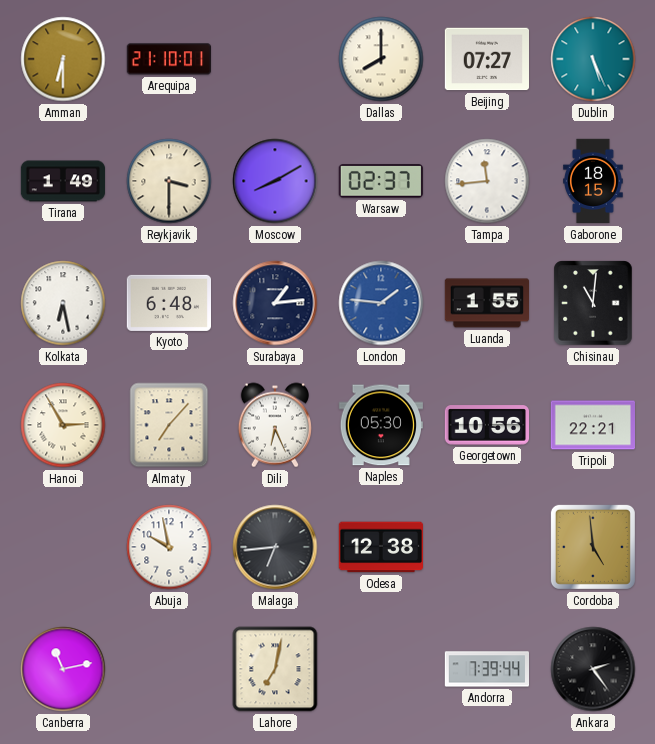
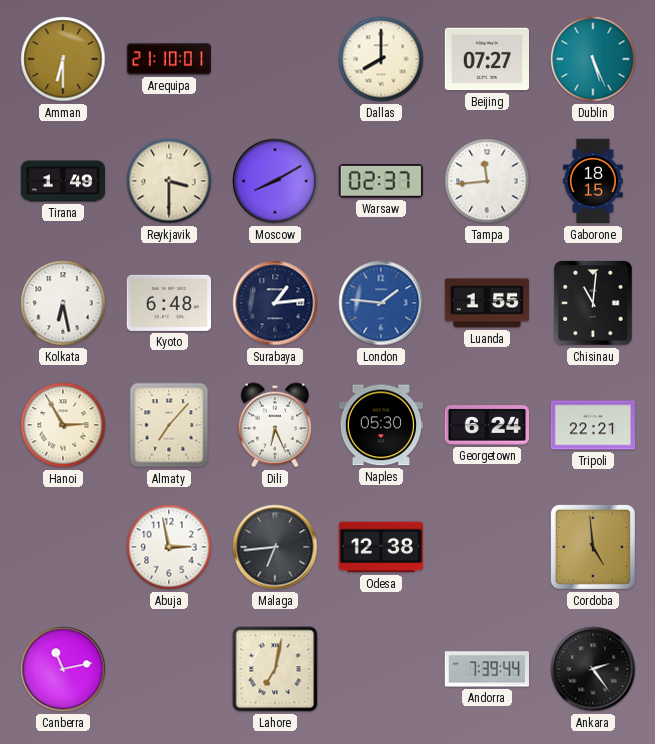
Georgetown: 10:56 -> 6:24
Abuja: 9:58 -> 2:58
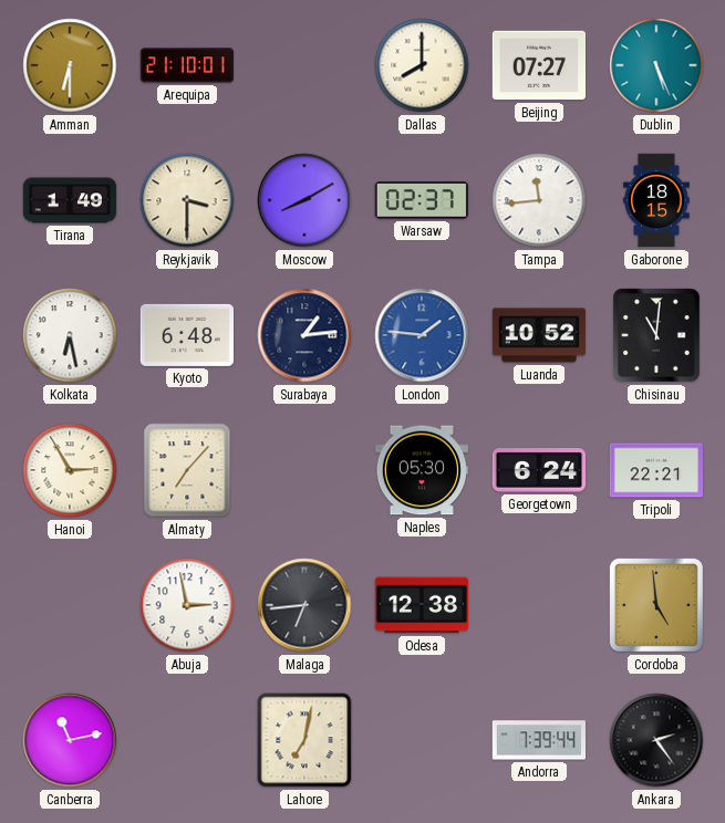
Luanda: 1:55 -> 10:52
Dili: 6:26 -> none
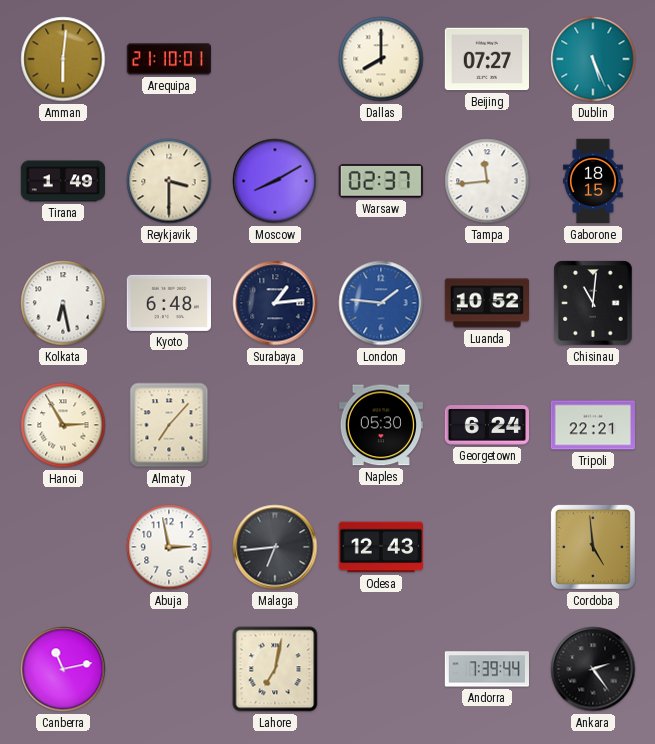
Amman: 6:30 -> 6:01
Odesa: 12:38 -> 12:43
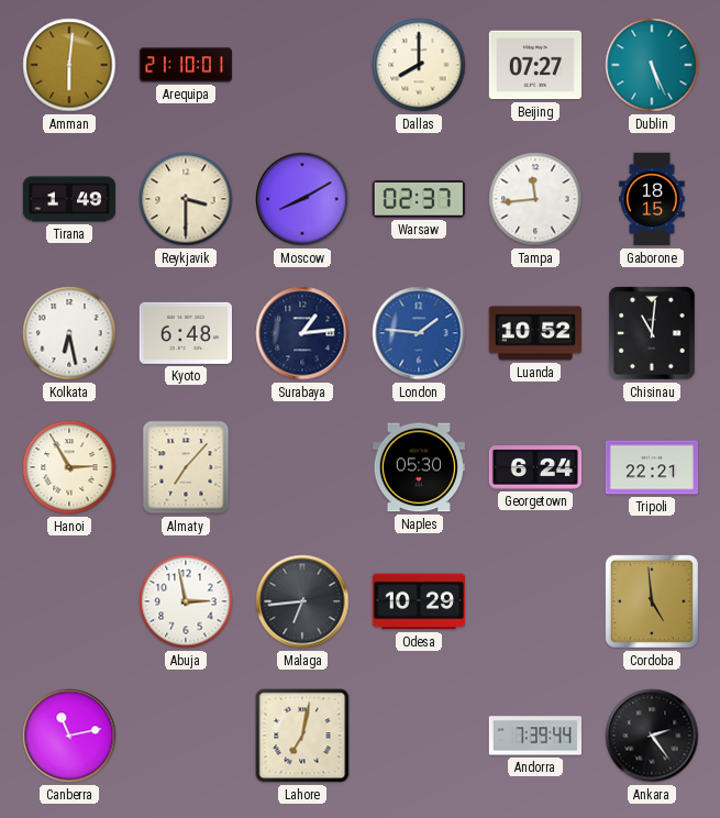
Odesa: 12:43 -> 10:29
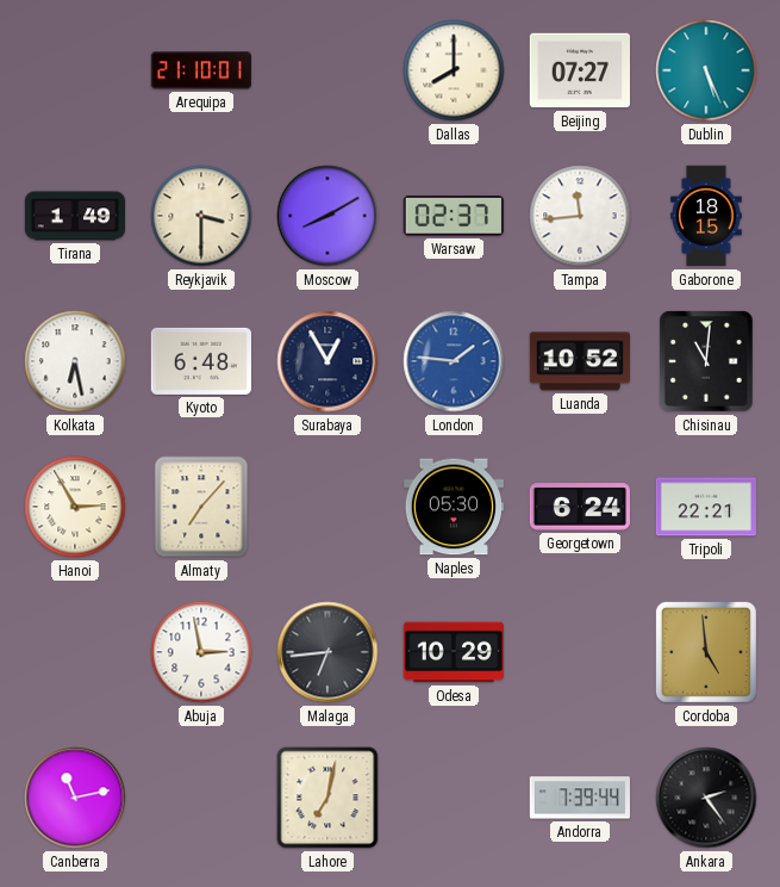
Amman: 6:01 -> none
Surabaya: 1:14 -> 12:55
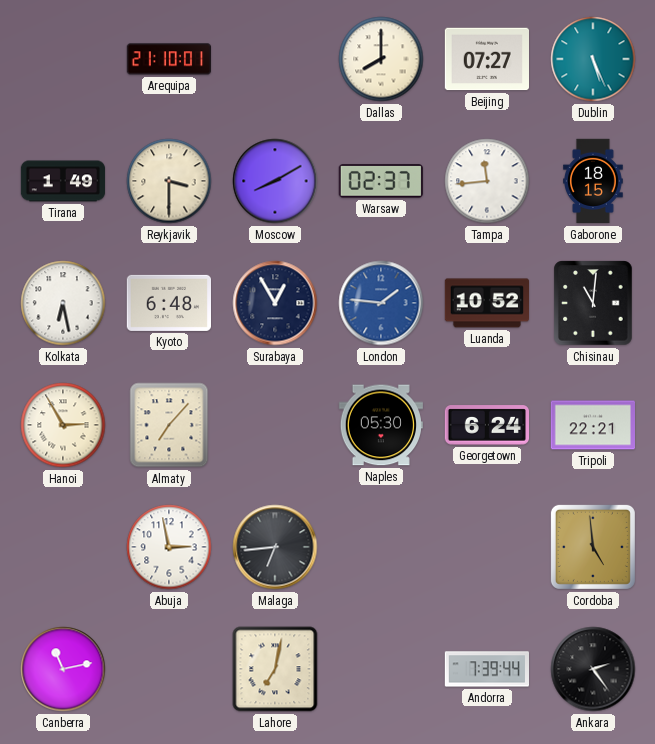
Odesa: 10:29 -> none
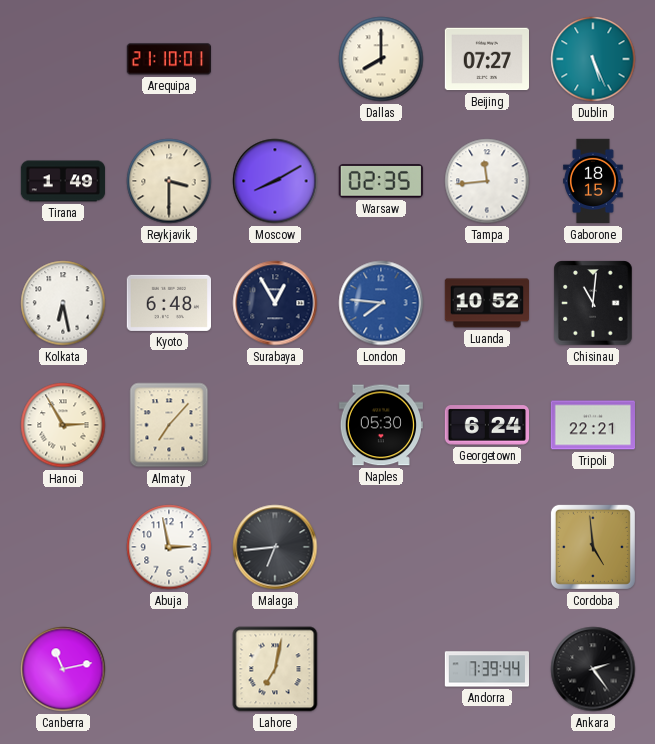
Warsaw: 02:37 -> 02:35
London: 1:46 -> 7:46
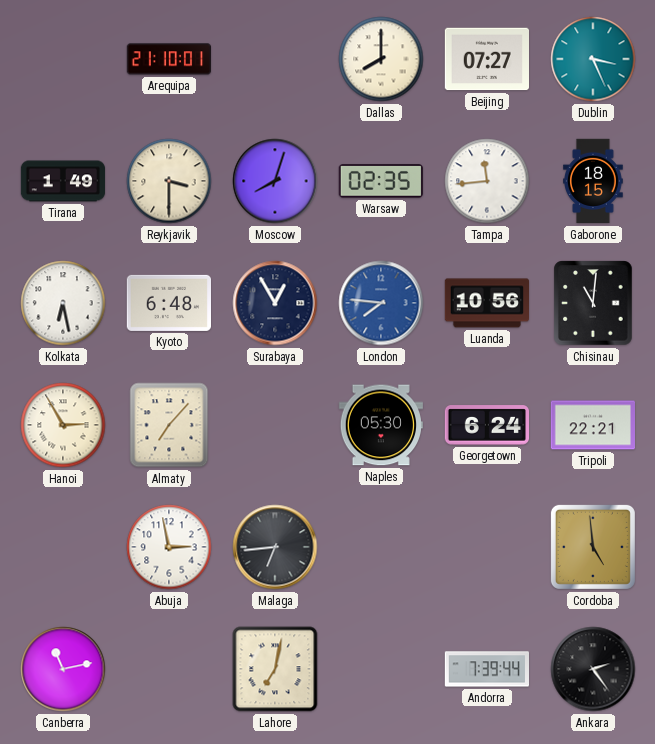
Dublin: 5:26 -> 3:26
Moscow: 8:10 -> 8:03
Luanda: 10:52 -> 10:56
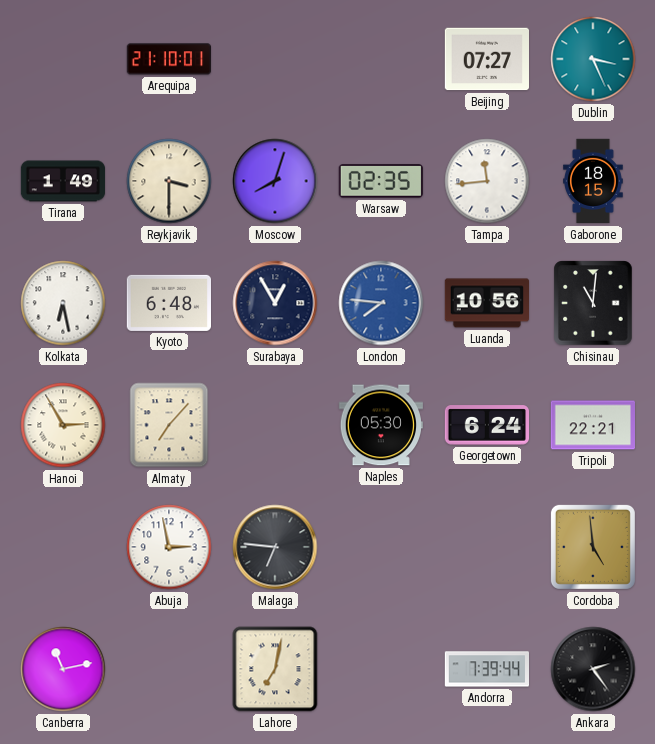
Dallas: 8:00 -> none
Malaga: 6:44 -> 6:46
